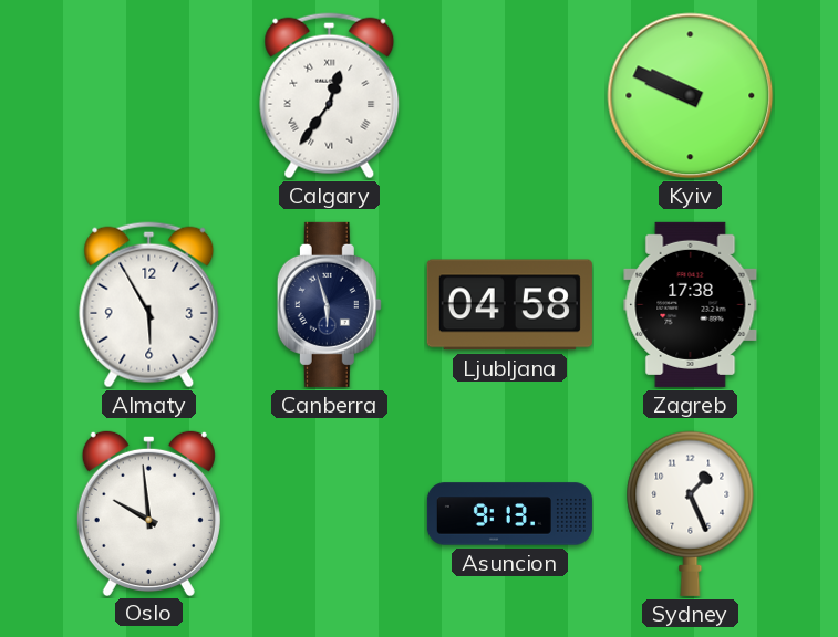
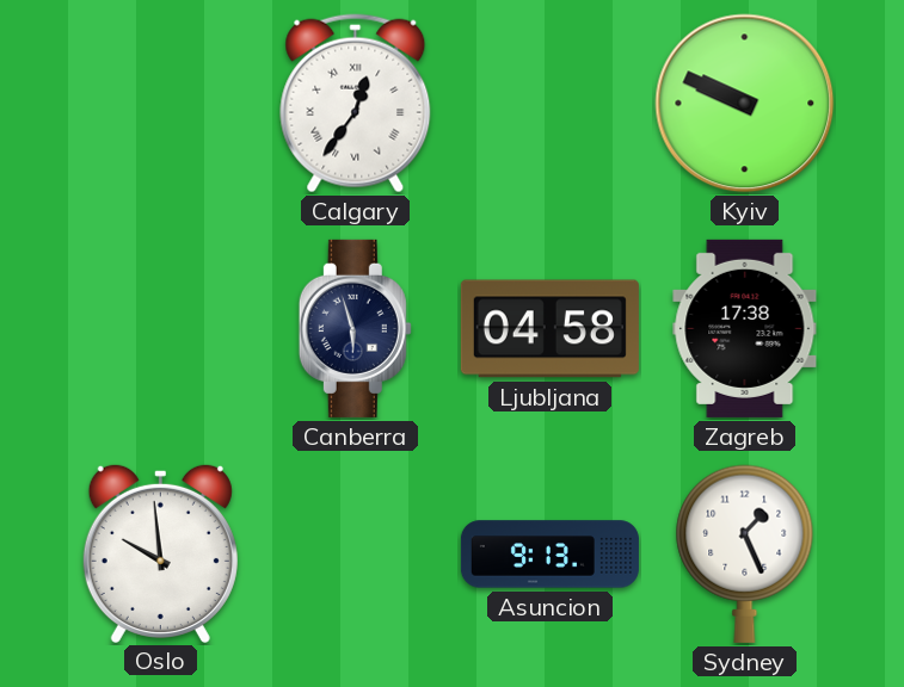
Almaty: 5:55 -> none
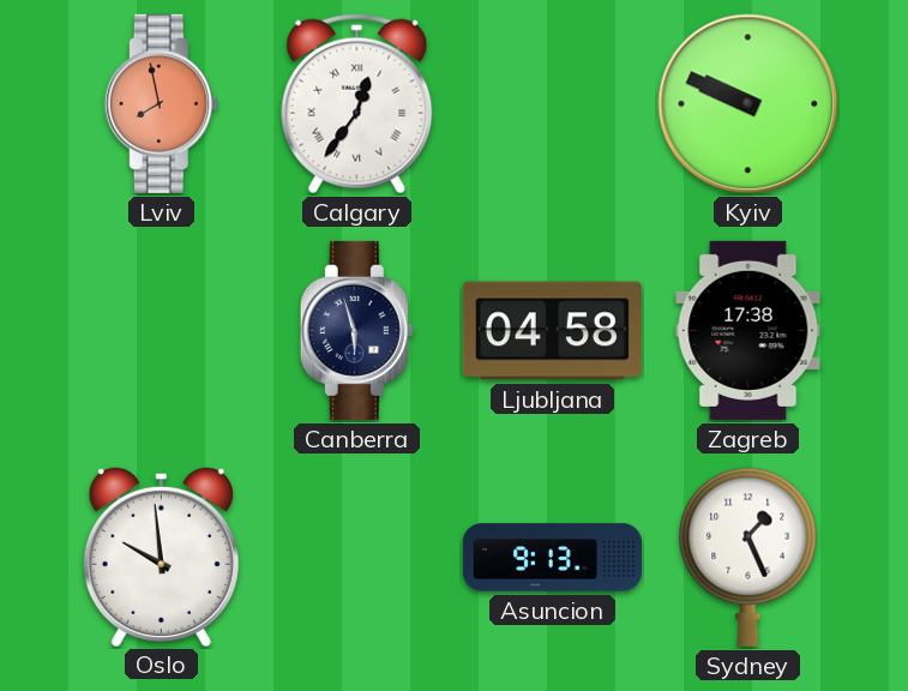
Lviv: none -> 7:58
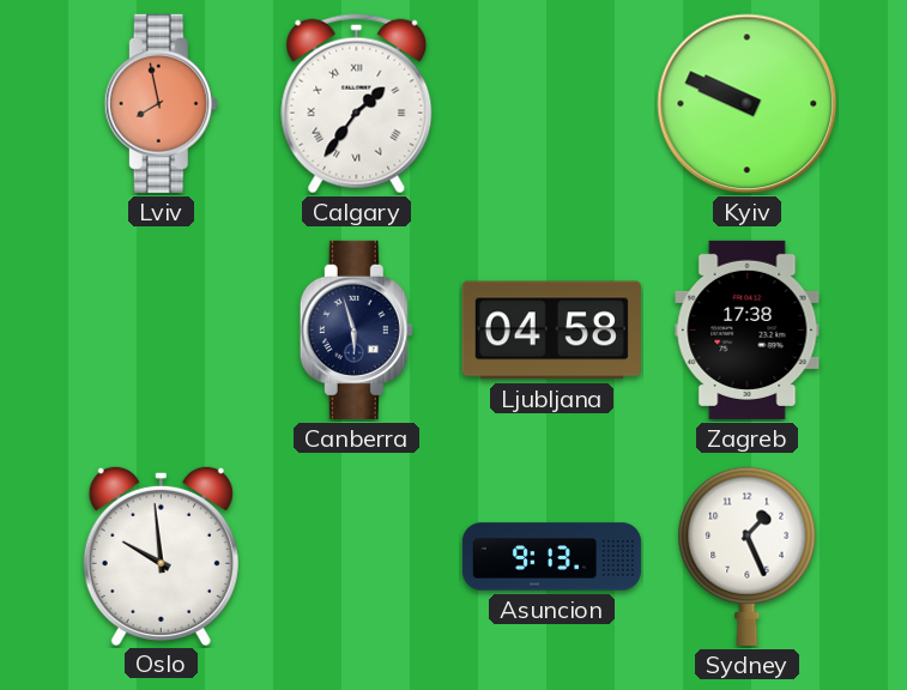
Calgary: 12:36 -> 1:36
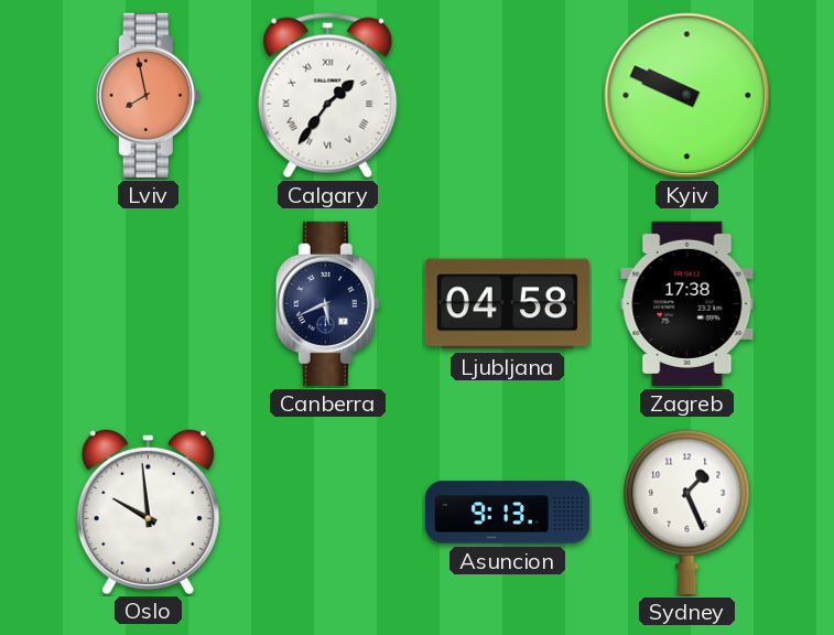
Canberra: 5:57 -> 5:41
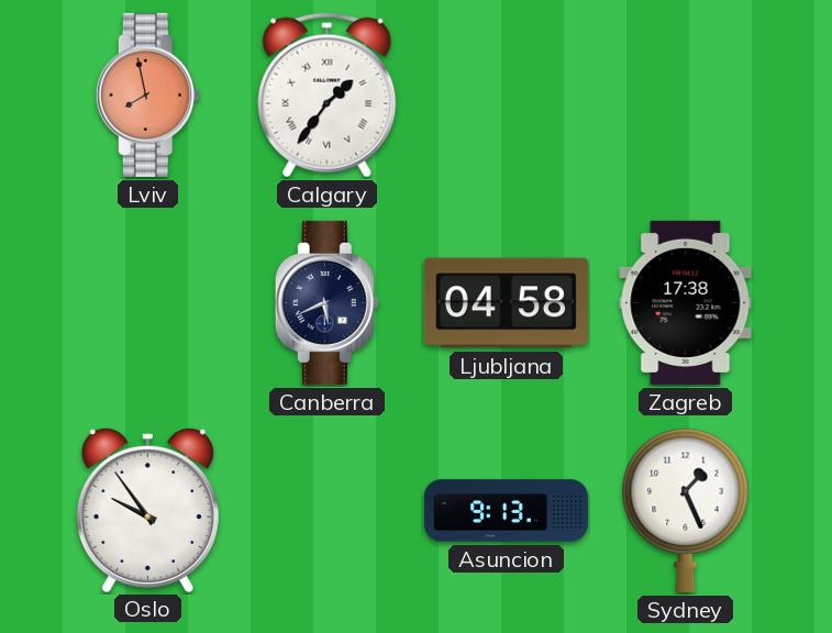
Kyiv: 9:49 -> none
Oslo: 9:59 -> 9:54
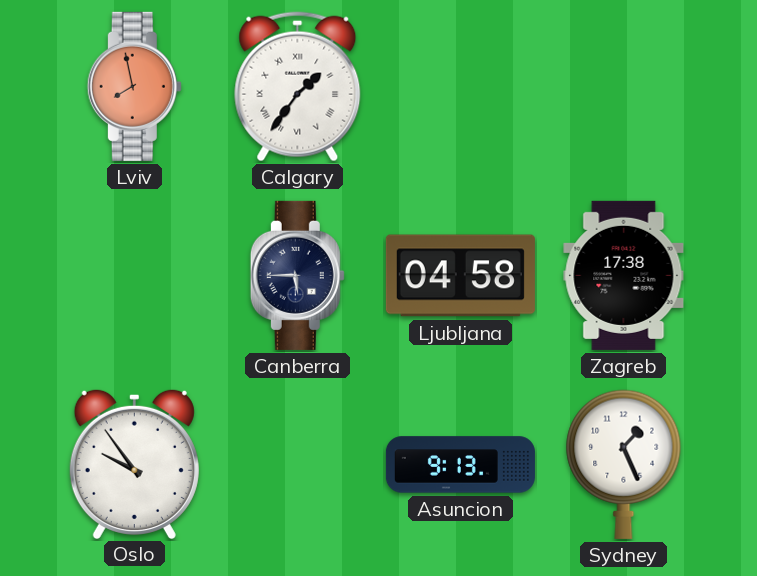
Canberra: 5:41 -> 5:45
